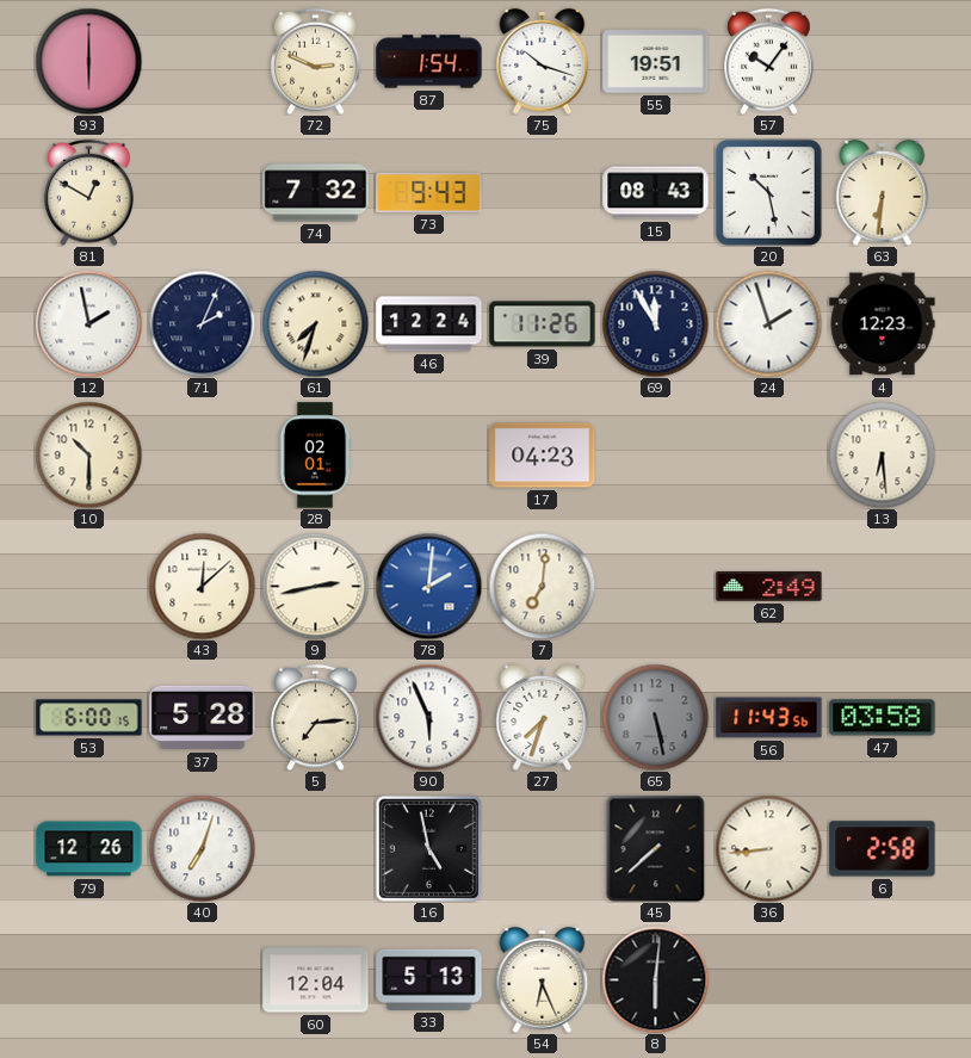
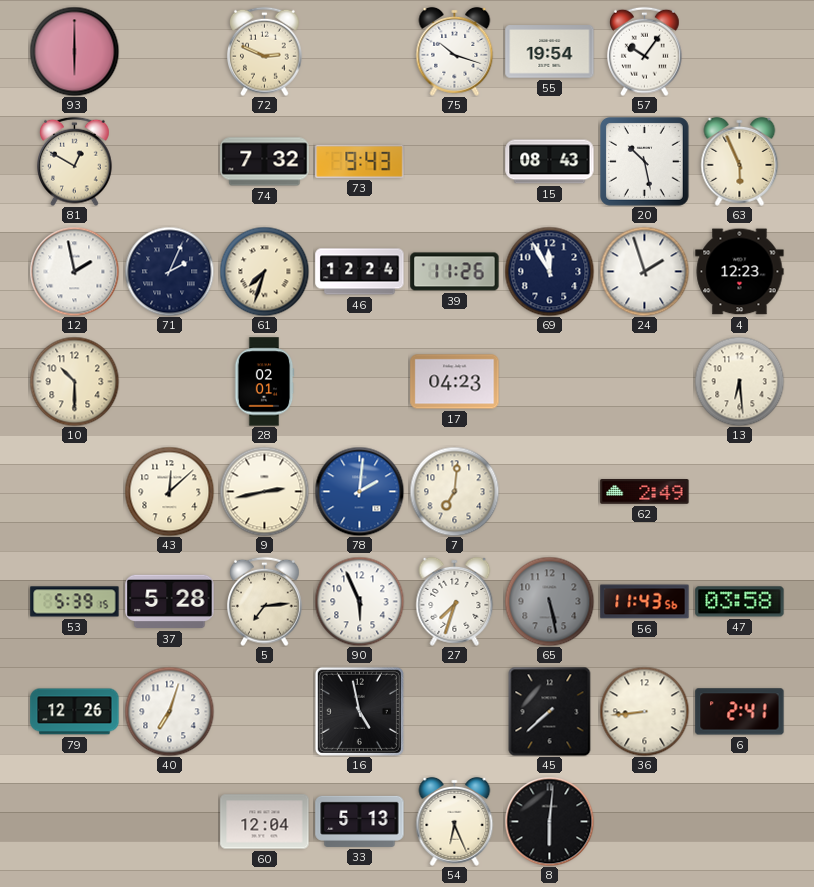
87: 1:54 -> none
55: 19:51 -> 19:54
63: 6:31 -> 5:56
53: 6:00 -> 5:39
6: 2:58 -> 2:41
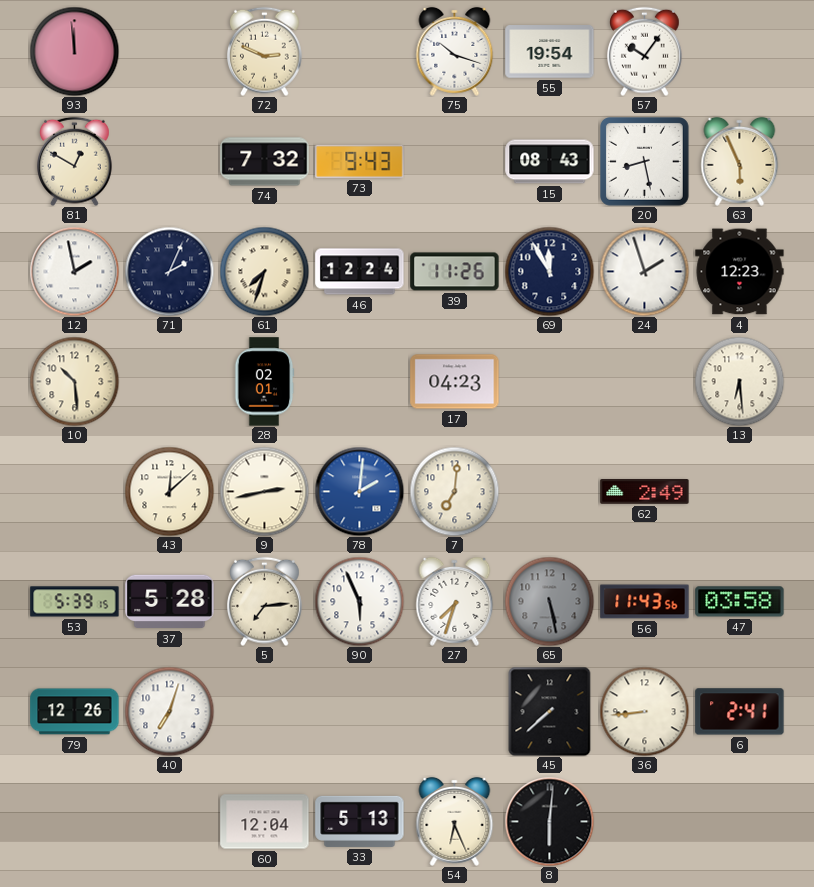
93: 6:00 -> 11:59
20: 10:28 -> 8:28
10: 10:30 -> 10:29
16: 4:58 -> none
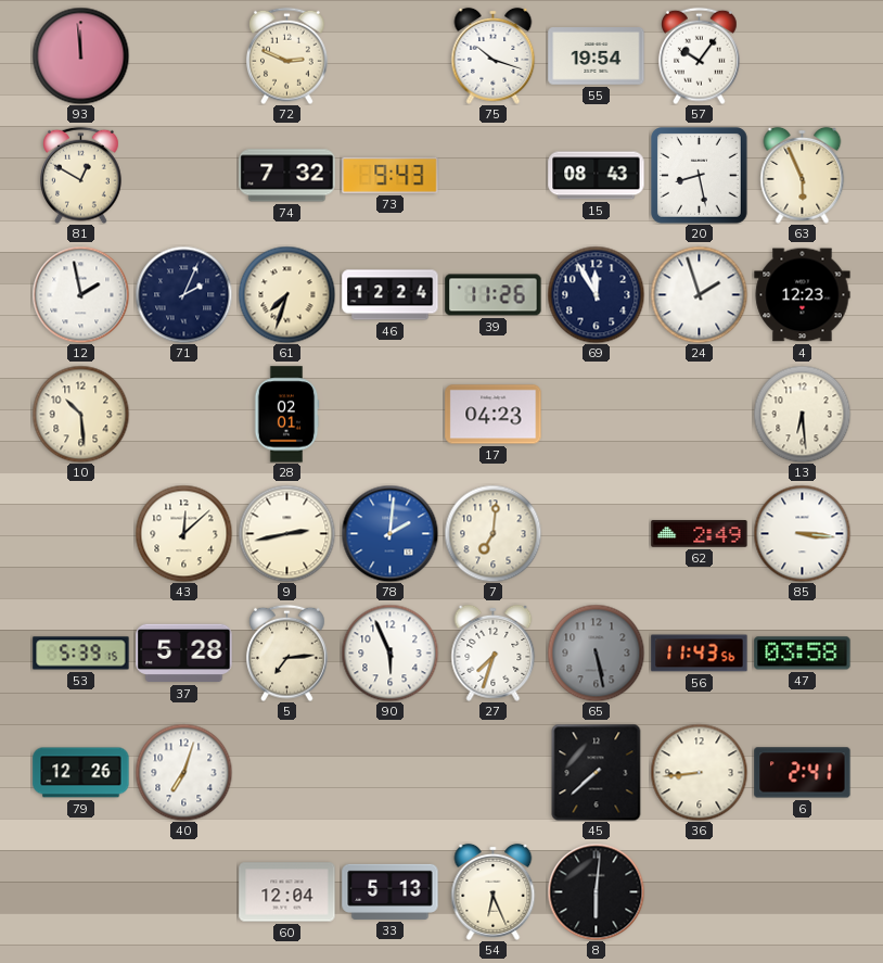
85: none -> 3:16
